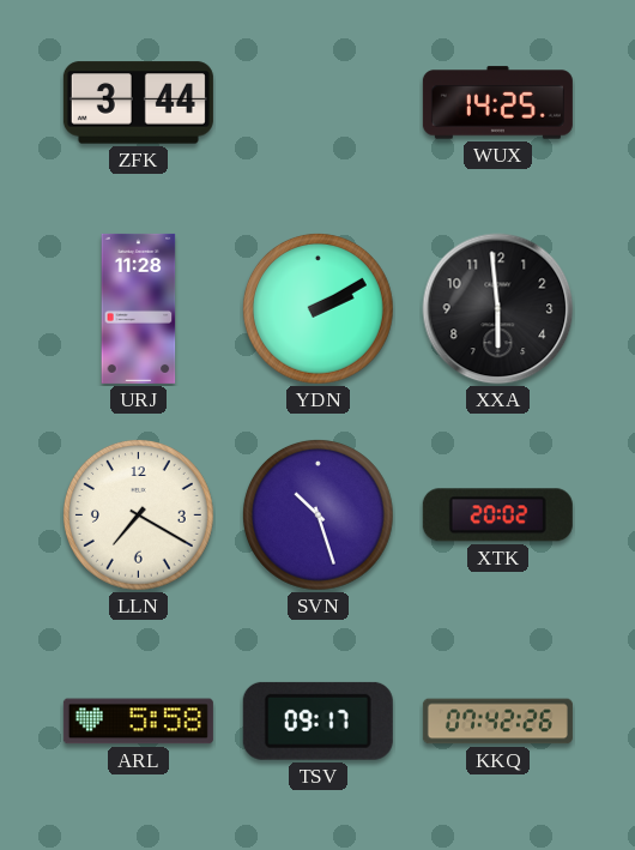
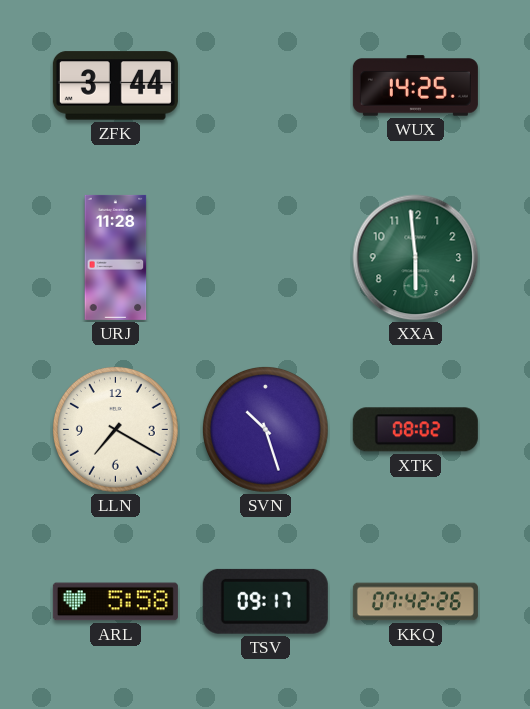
YDN: 2:10 -> none
XXA dial: black -> green
XTK: 20:02 -> 08:02
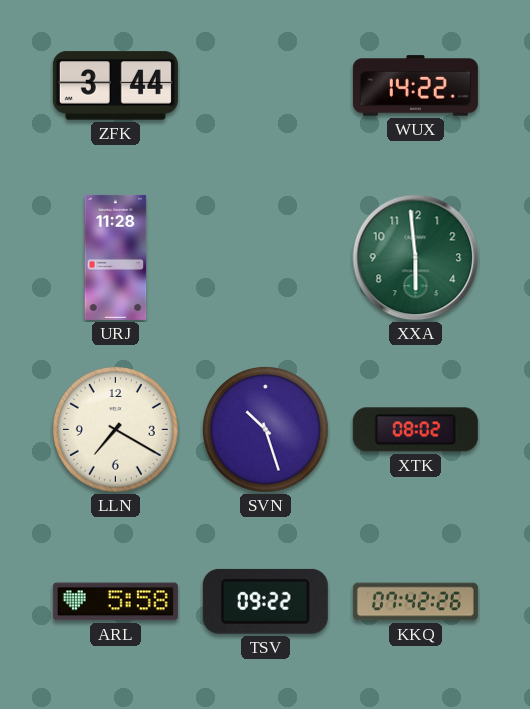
WUX: 14:25 -> 14:22
TSV: 09:17 -> 09:22
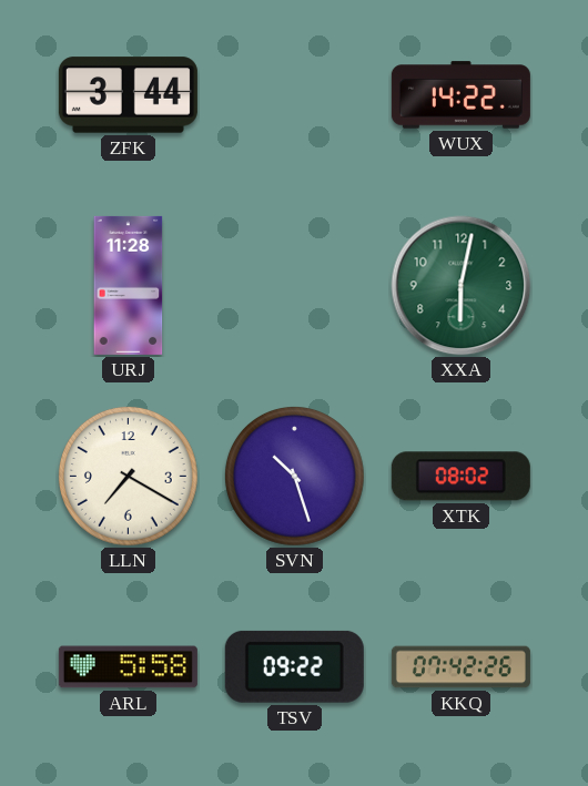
XXA: 5:59 -> 6:02
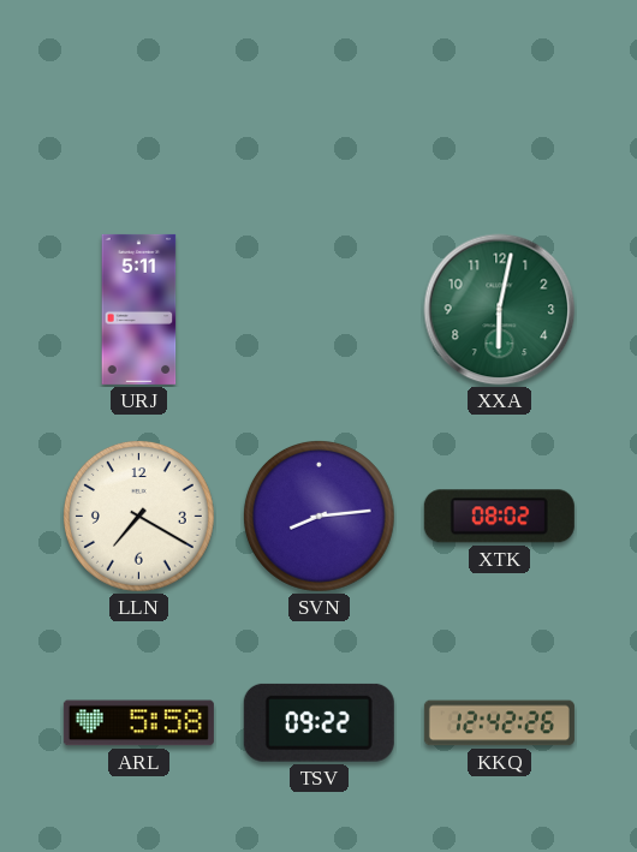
ZFK: 3:44 -> none
WUX: 14:22 -> none
URJ: 11:28 -> 5:11
SVN: 10:27 -> 8:14
KKQ: 07:42 -> 12:42
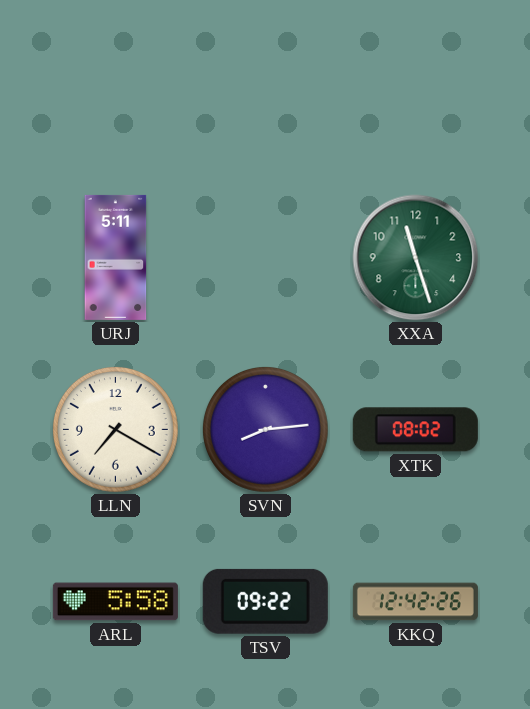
XXA: 6:02 -> 11:27
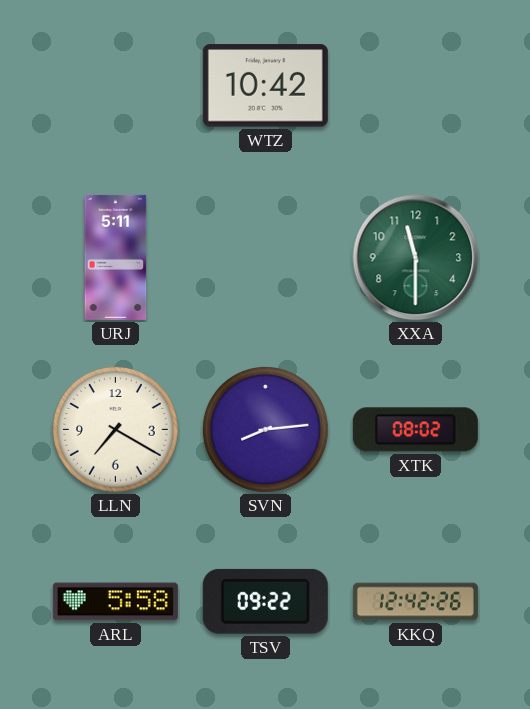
WTZ: none -> 10:42
XXA: 11:27 -> 11:30
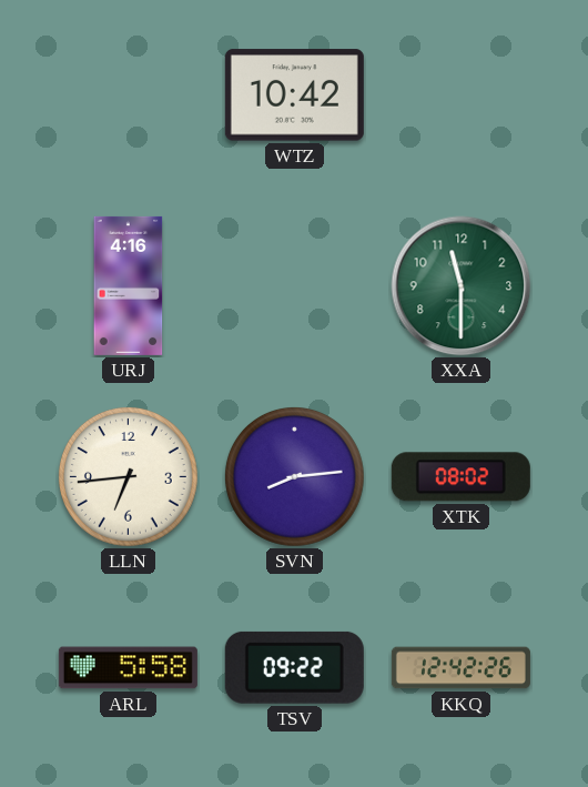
URJ: 5:11 -> 4:16
LLN: 7:20 -> 6:44
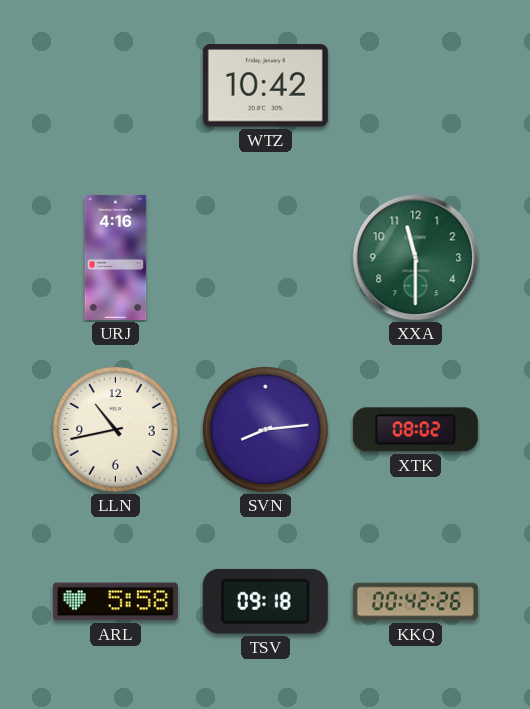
LLN: 6:44 -> 10:43
TSV: 09:22 -> 09:18
KKQ: 12:42 -> 00:42
